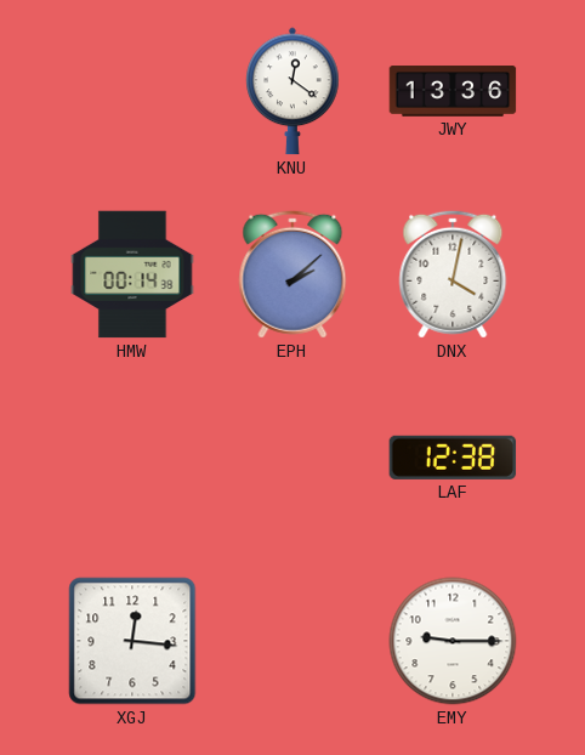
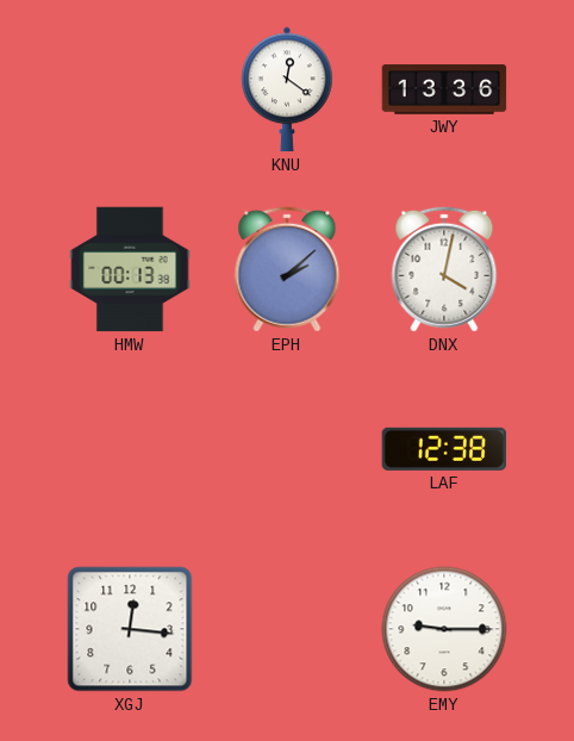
HMW: 00:14 -> 00:13
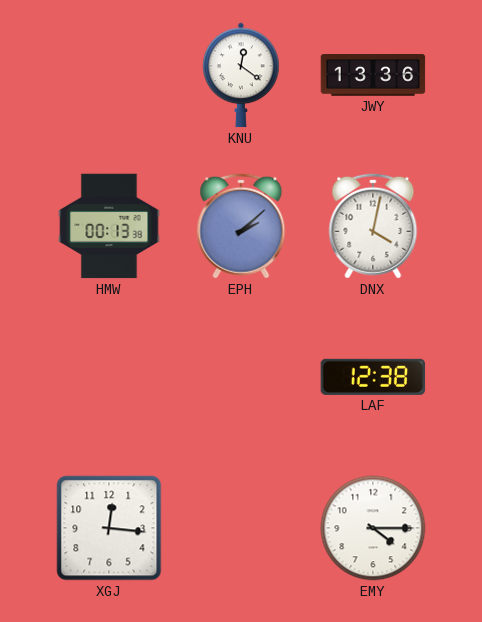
EMY: 9:15 -> 4:15
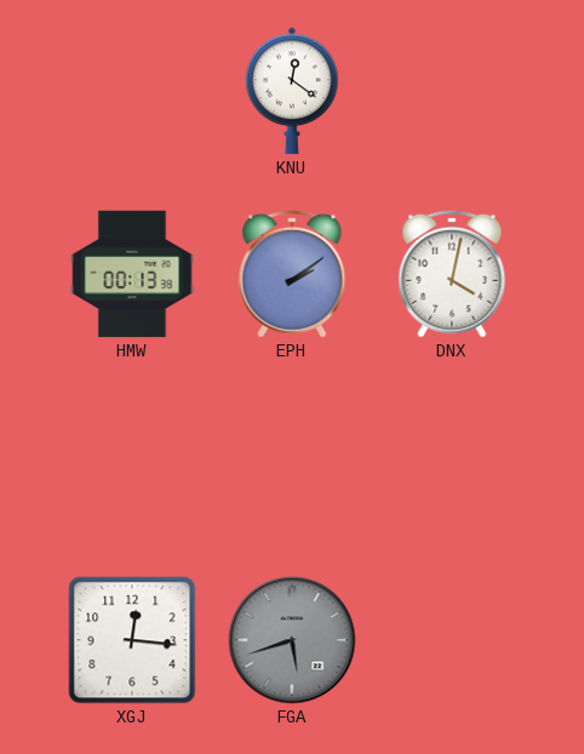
JWY: 13:36 -> none
EPH: 2:08 -> 2:09
LAF: 12:38 -> none
FGA: none -> 5:42
EMY: 4:15 -> none
